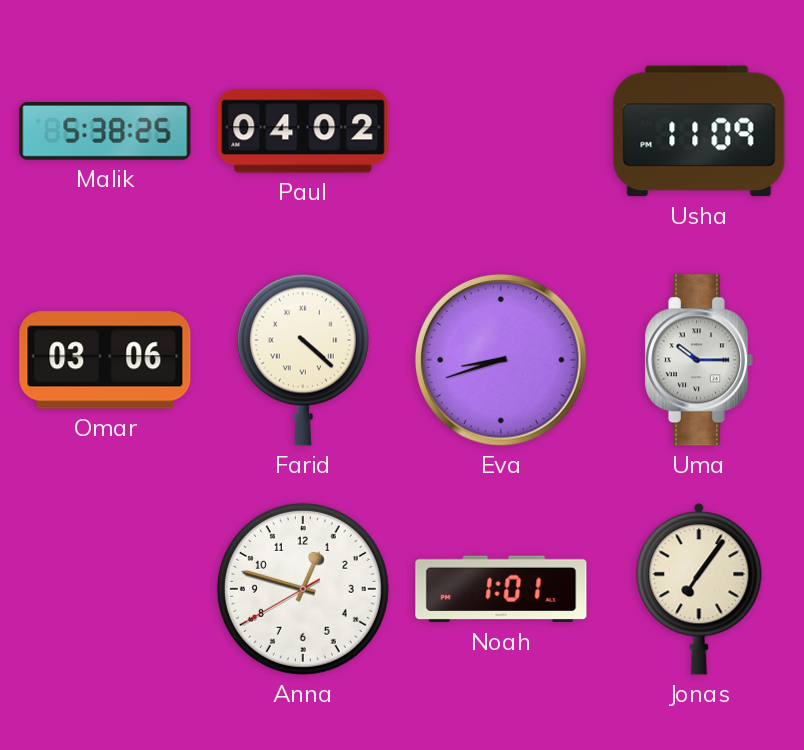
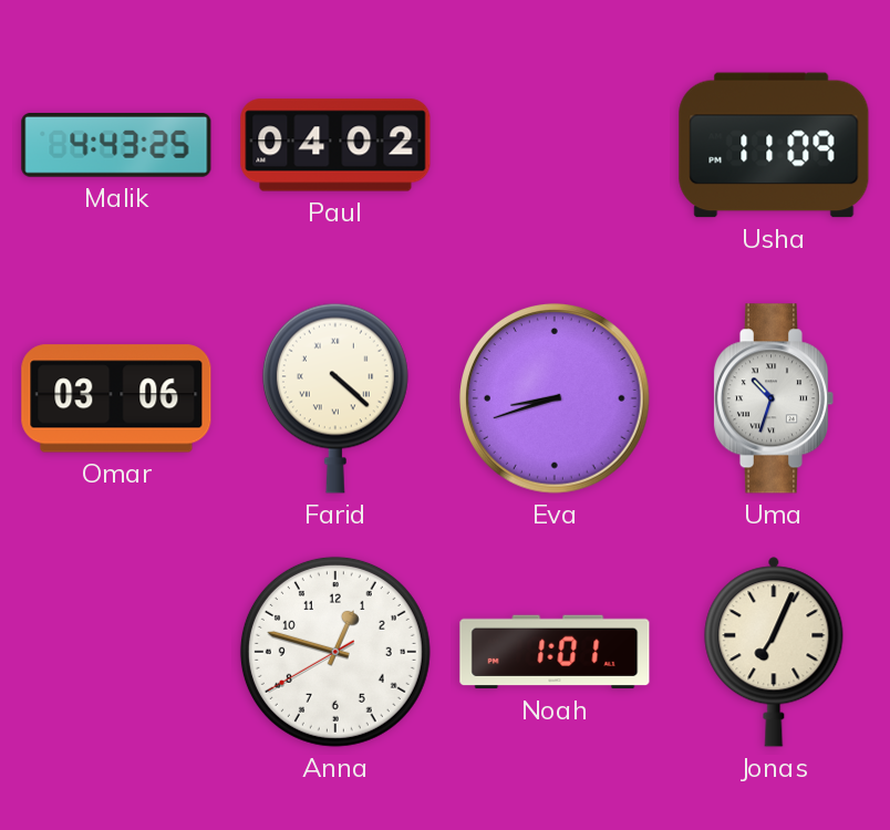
Malik: 5:38 -> 4:43
Uma: 10:15 -> 10:33
Jonas: 7:06 -> 7:04
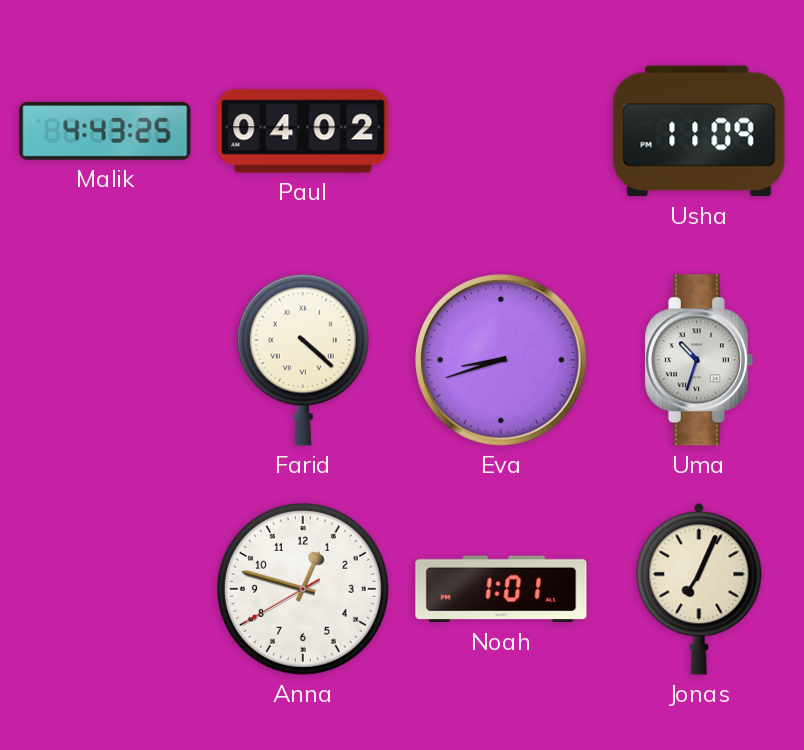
Omar: 03:06 -> none
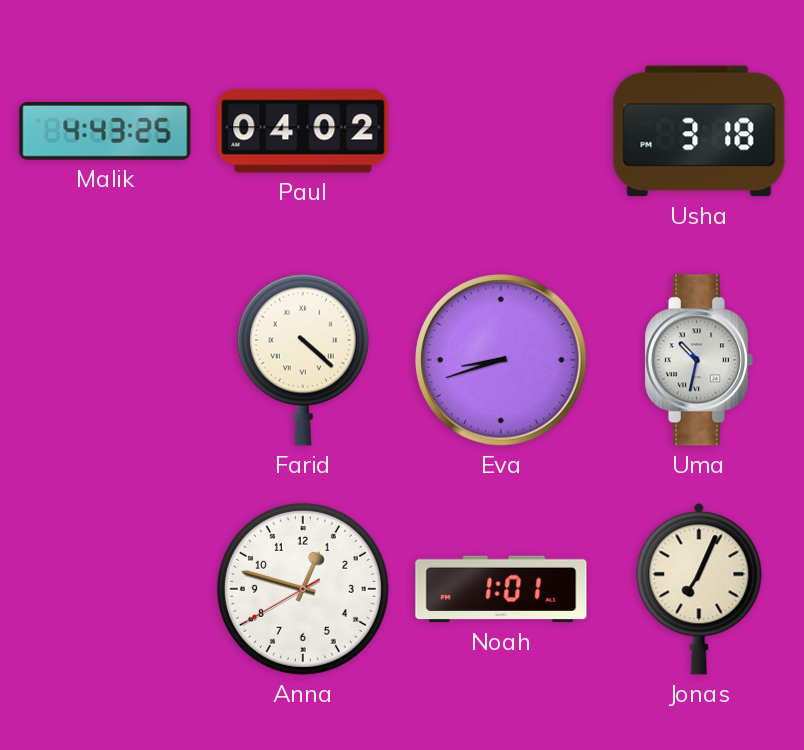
Usha: 11:09 -> 3:18
Uma: 10:33 -> 10:32
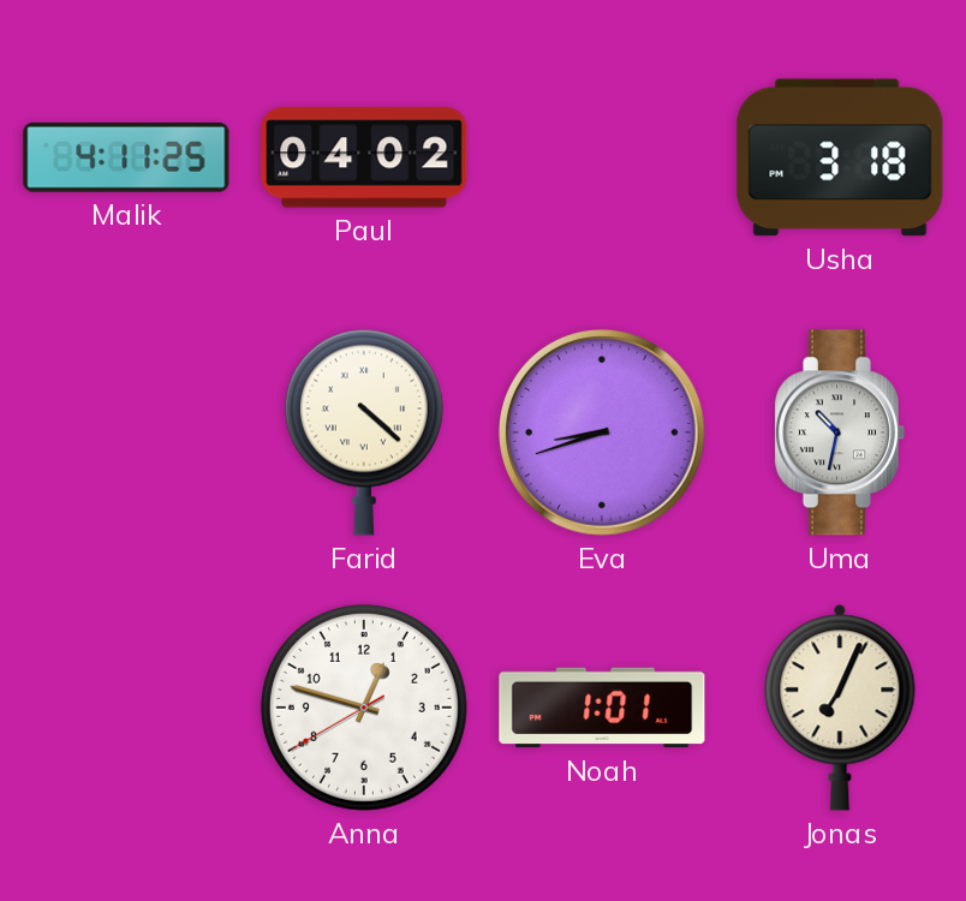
Malik: 4:43 -> 4:11
